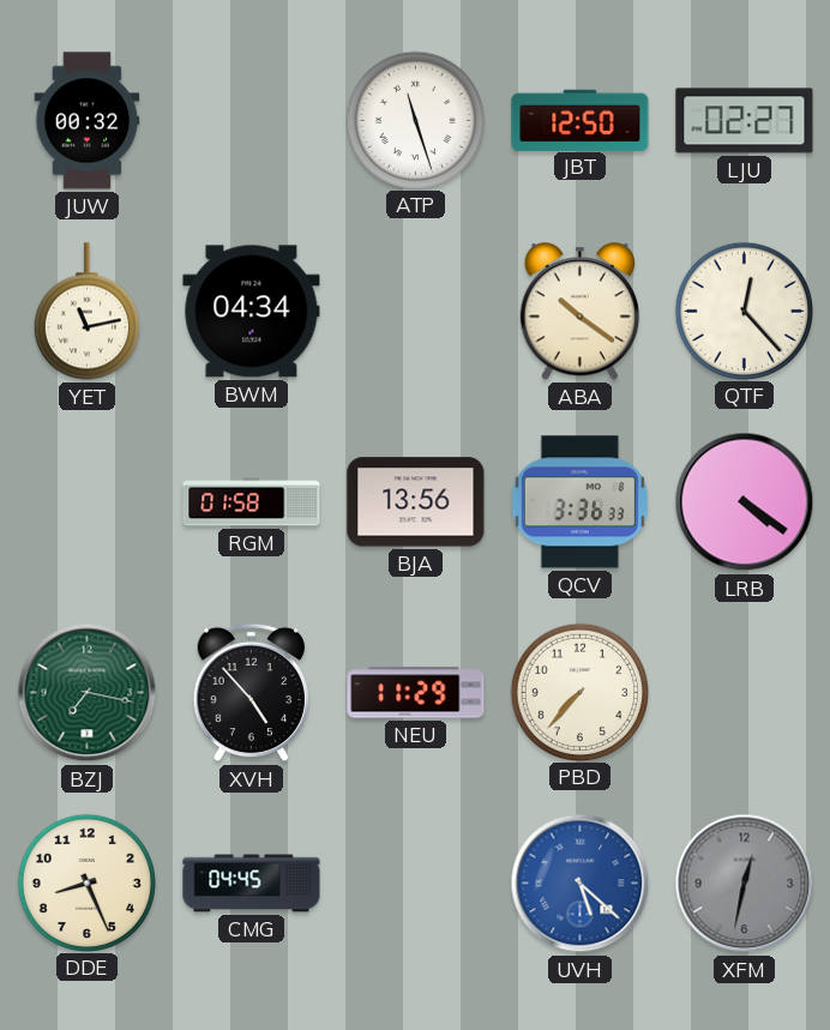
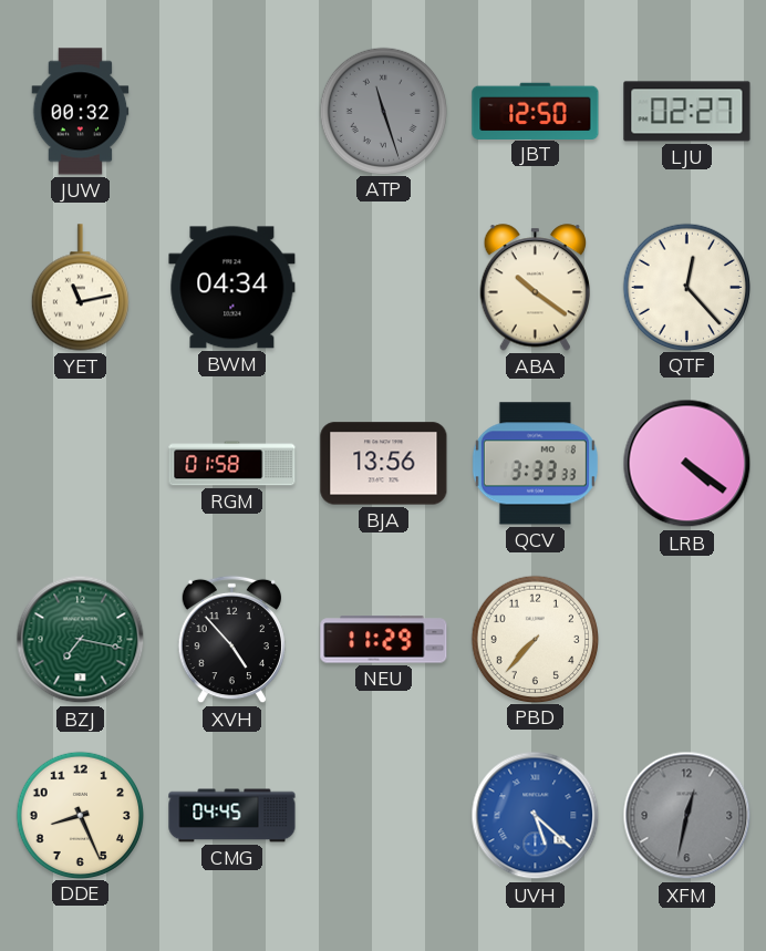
ATP dial: white -> grey
QCV: 3:36 -> 3:33
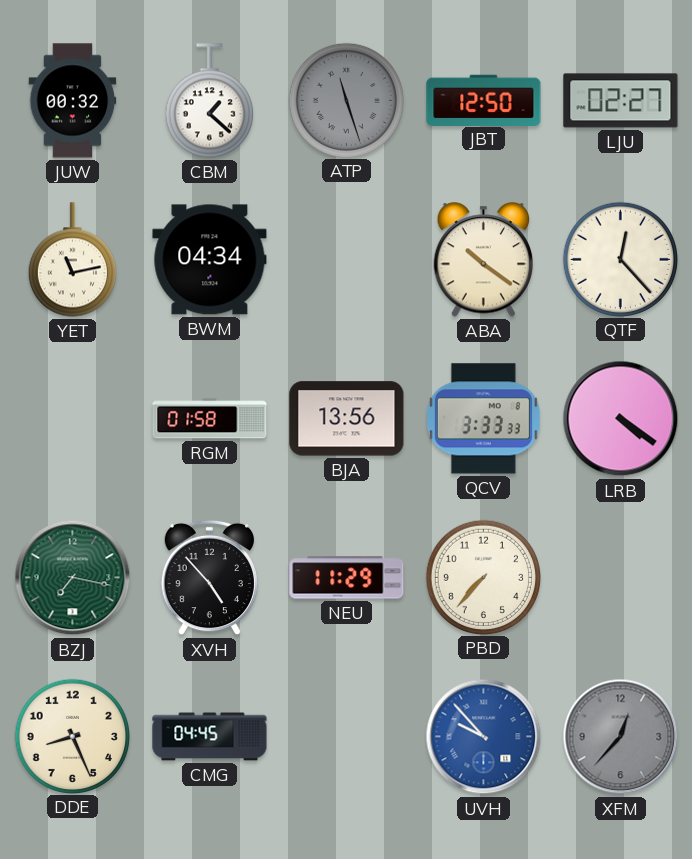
CBM: none -> 1:22
UVH: 5:22 -> 9:53
XFM: 12:32 -> 12:37
